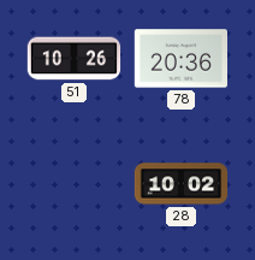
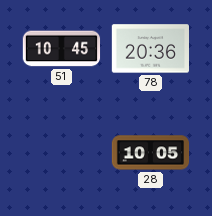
51: 10:26 -> 10:45
28: 10:02 -> 10:05
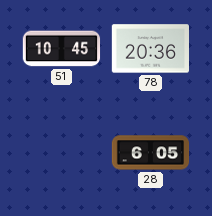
28: 10:05 -> 6:05
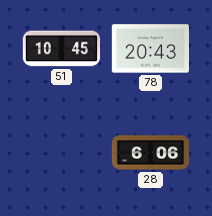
78: 20:36 -> 20:43
28: 6:05 -> 6:06
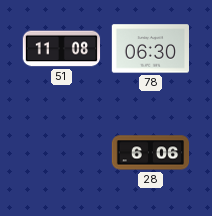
51: 10:45 -> 11:08
78: 20:43 -> 06:30
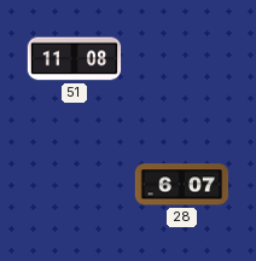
78: 06:30 -> none
28: 6:06 -> 6:07
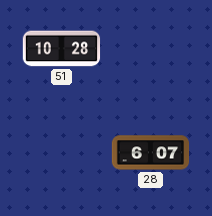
51: 11:08 -> 10:28
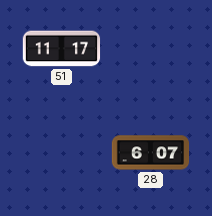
51: 10:28 -> 11:17
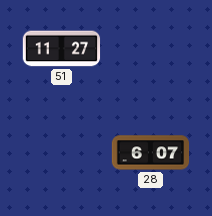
51: 11:17 -> 11:27
